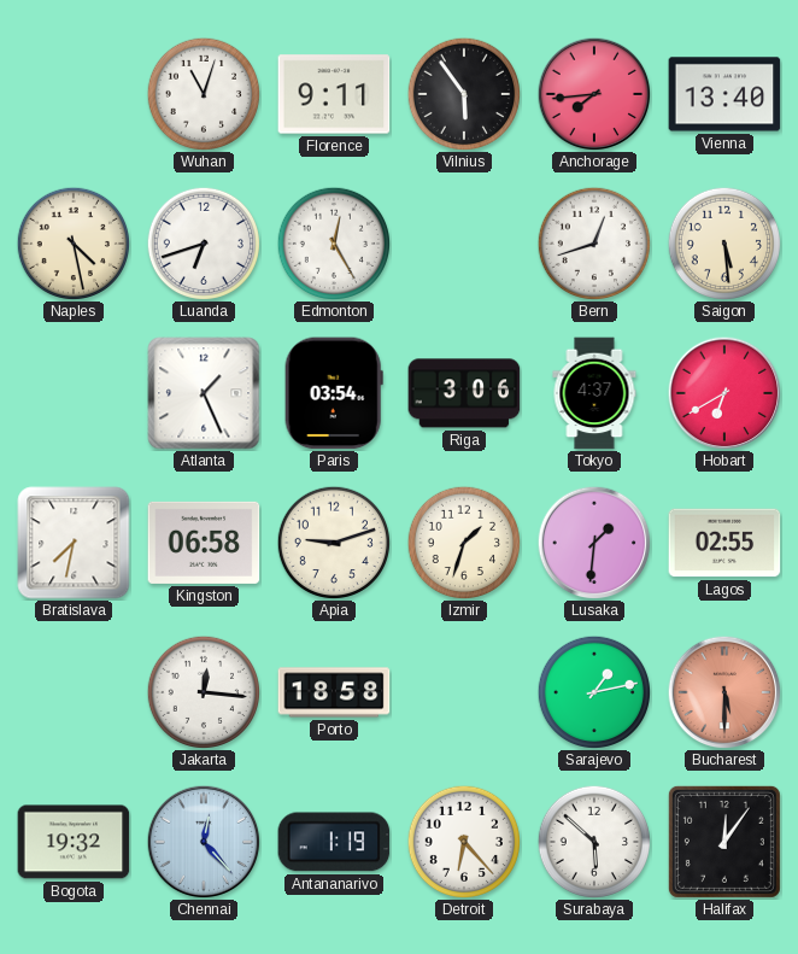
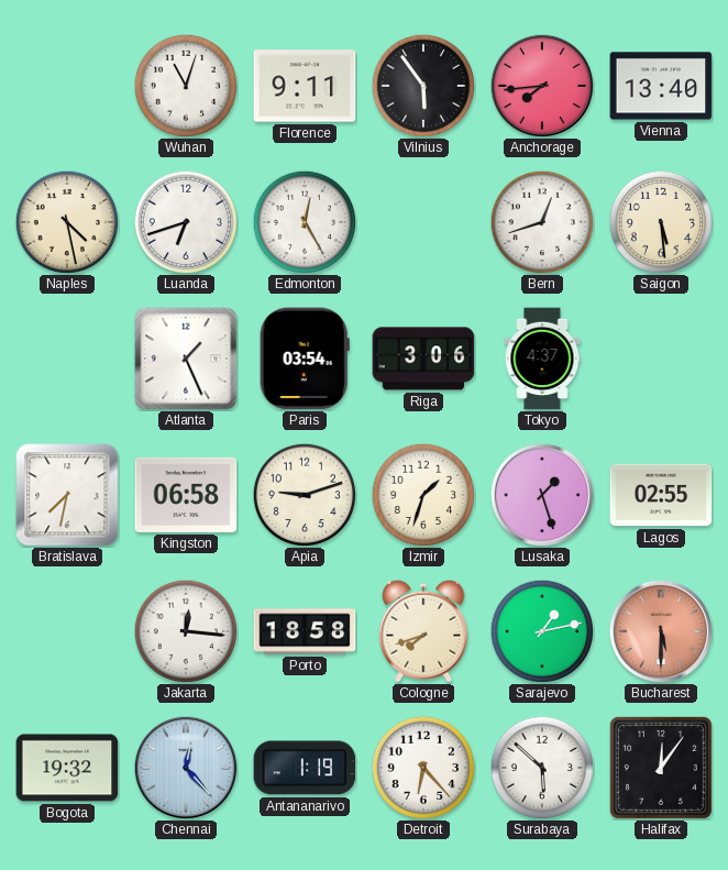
Hobart: 6:40 -> none
Lusaka: 1:31 -> 1:27
Cologne: none -> 7:42
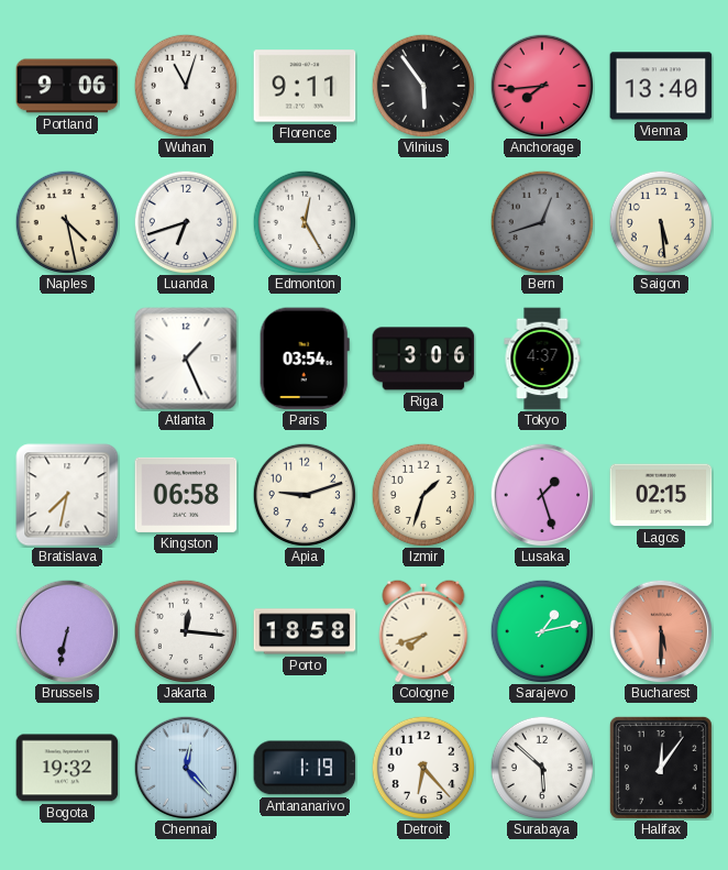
Portland: none -> 9:06
Bern dial: white -> grey
Lagos: 02:55 -> 02:15
Brussels: none -> 6:32
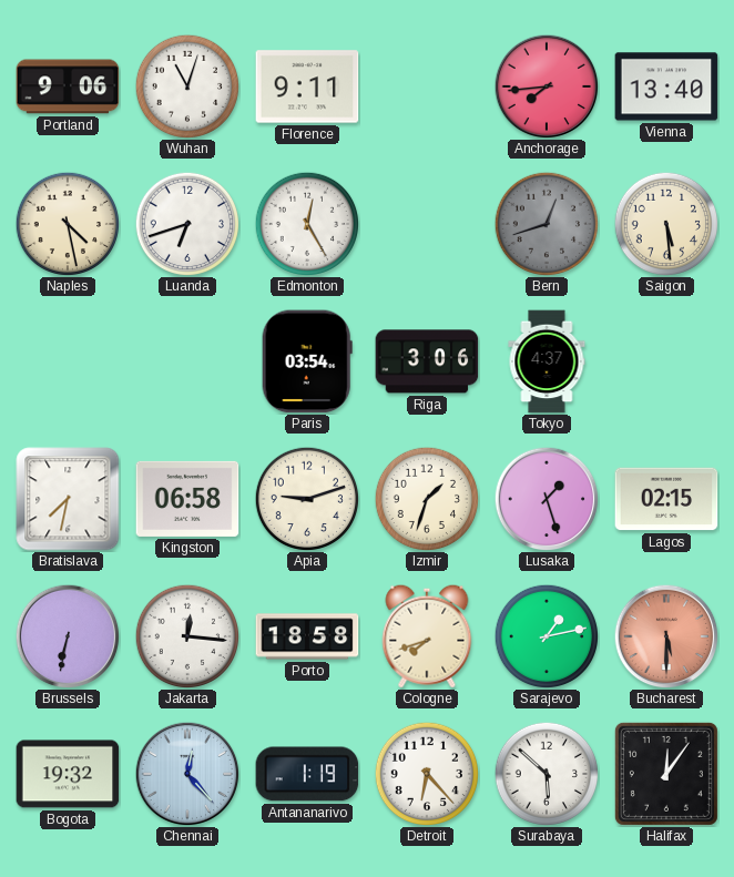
Vilnius: 5:54 -> none
Atlanta: 1:26 -> none
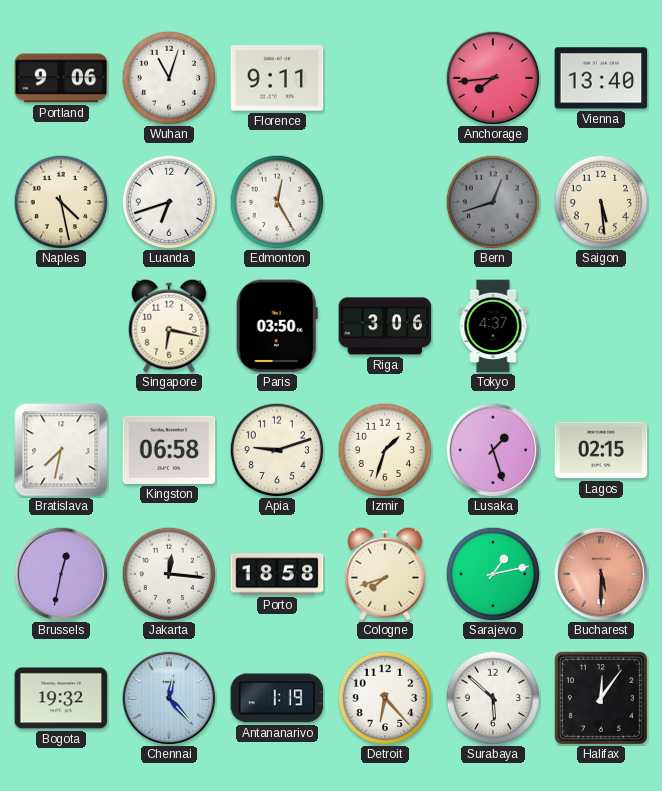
Singapore: none -> 6:17
Paris: 03:54 -> 03:50
Brussels: 6:32 -> 12:32
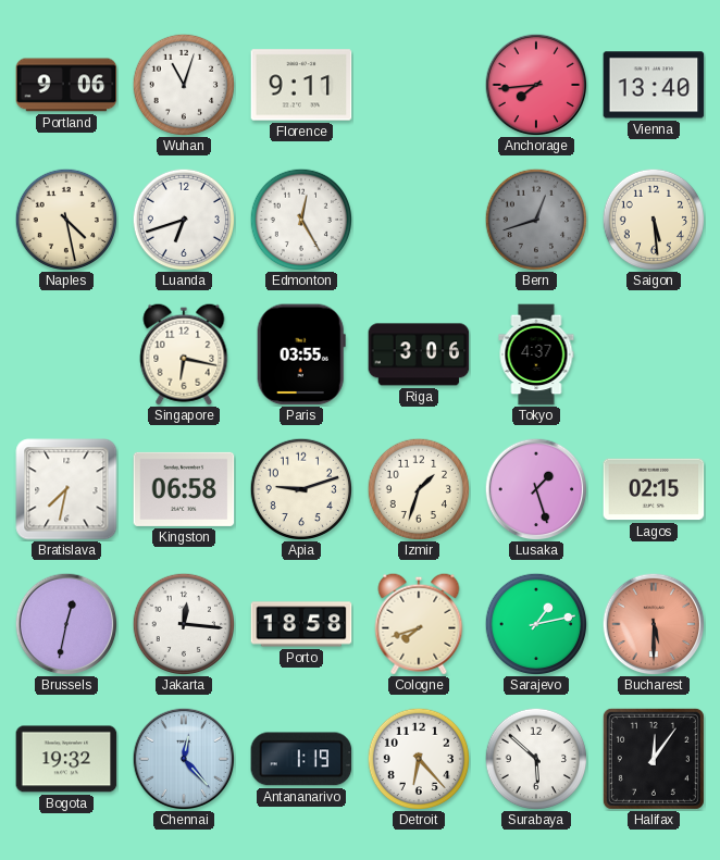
Paris: 03:50 -> 03:55
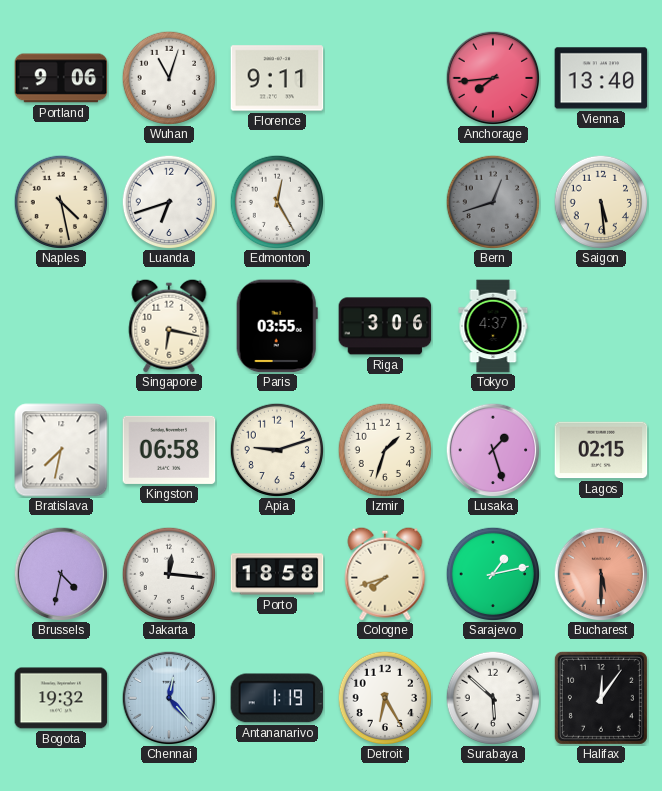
Brussels: 12:32 -> 4:32
Detroit: 6:23 -> 6:25
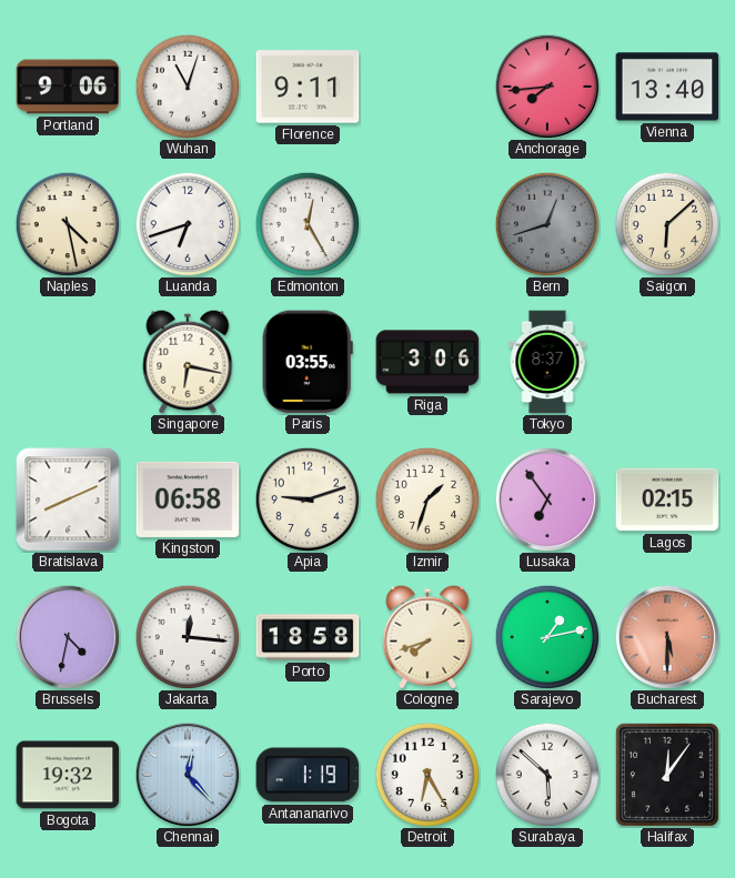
Saigon: 5:29 -> 6:08
Tokyo: 4:37 -> 8:37
Bratislava: 7:32 -> 8:11
Lusaka: 1:27 -> 6:54
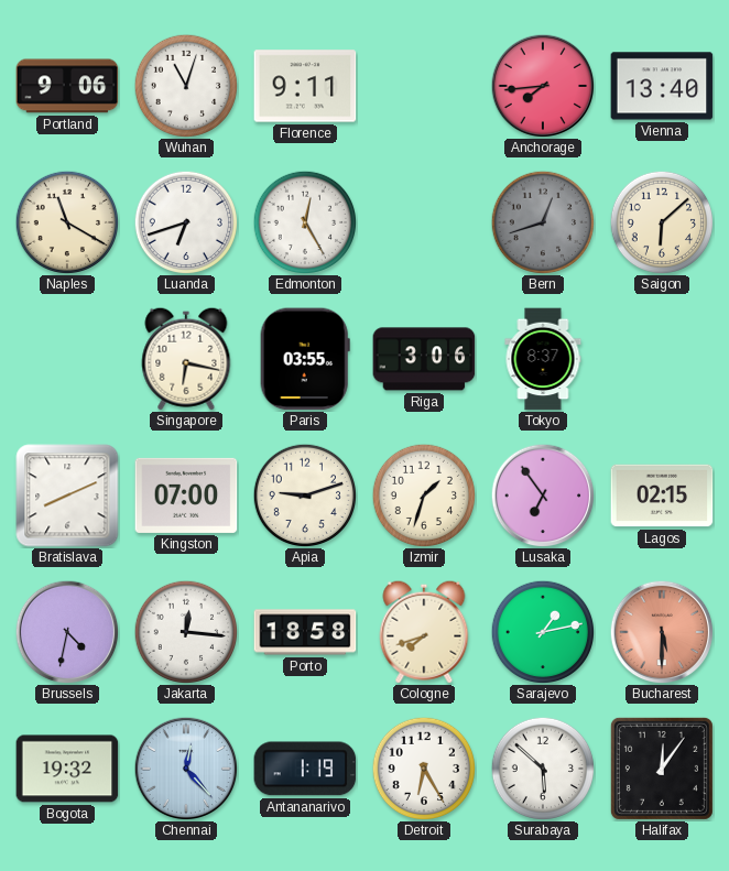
Naples: 4:28 -> 11:20
Kingston: 06:58 -> 07:00
